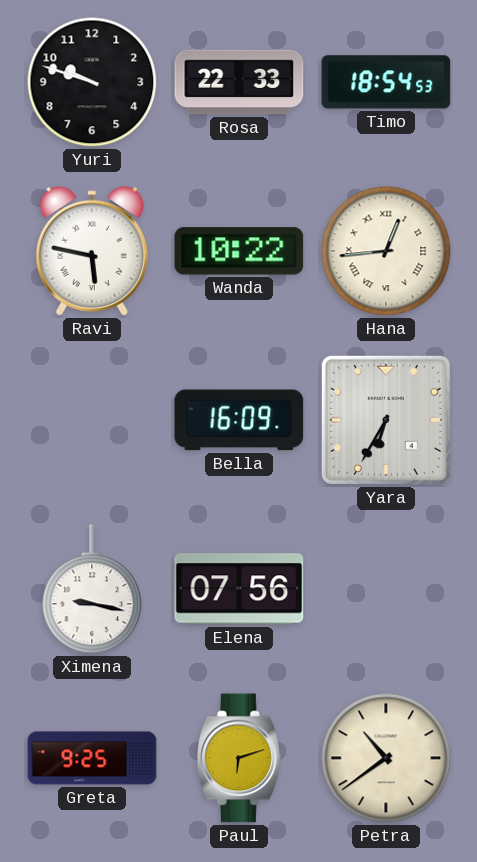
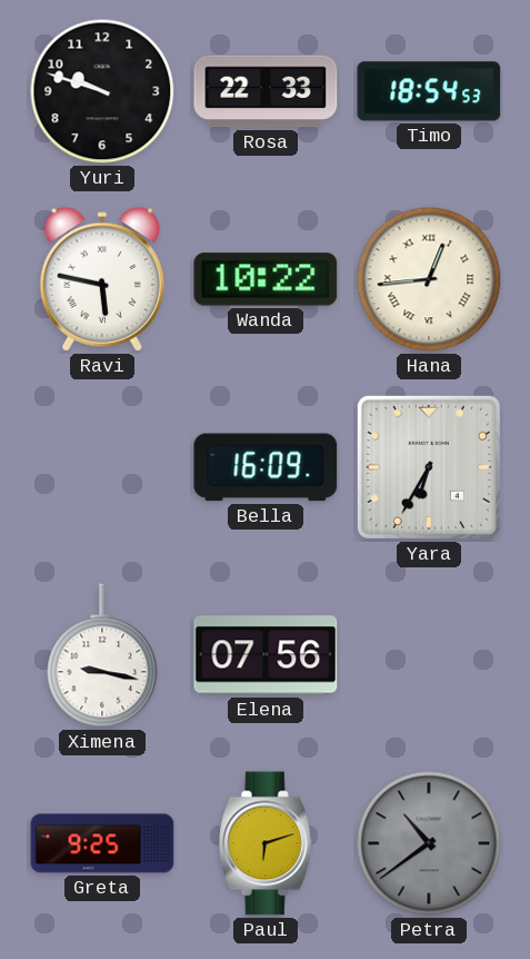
Petra dial: cream -> grey
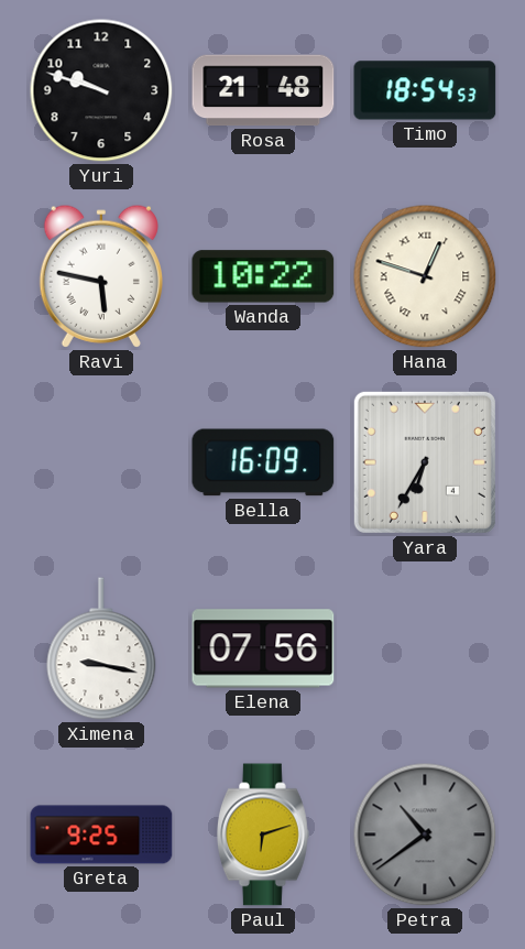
Rosa: 22:33 -> 21:48
Hana: 12:44 -> 12:48
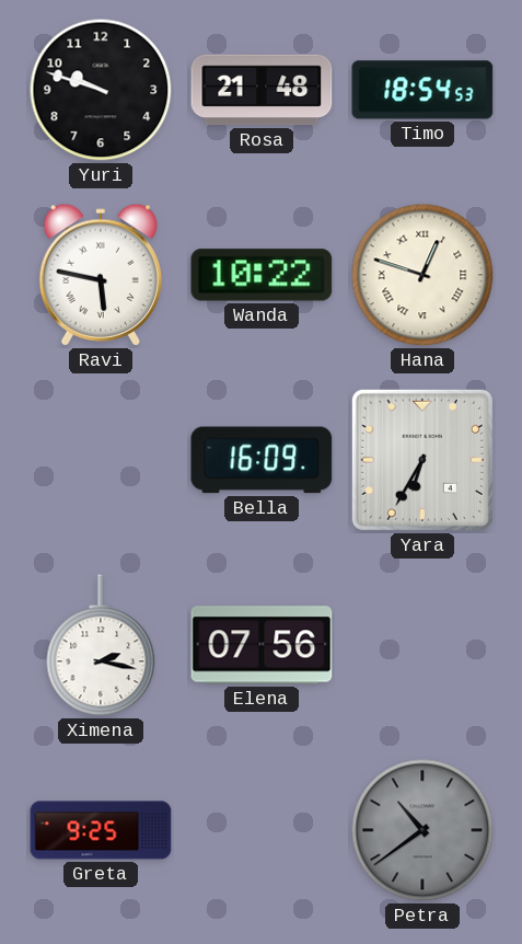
Ximena: 9:17 -> 2:17
Paul: 6:12 -> none
